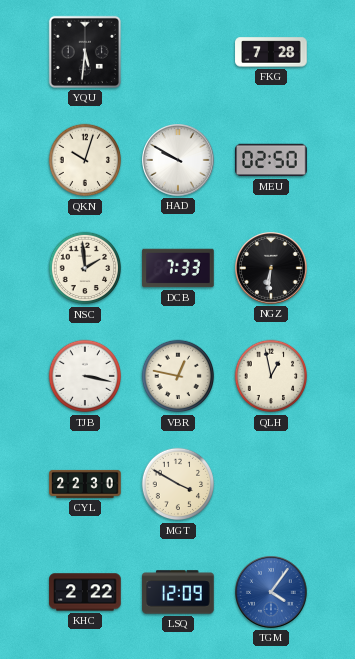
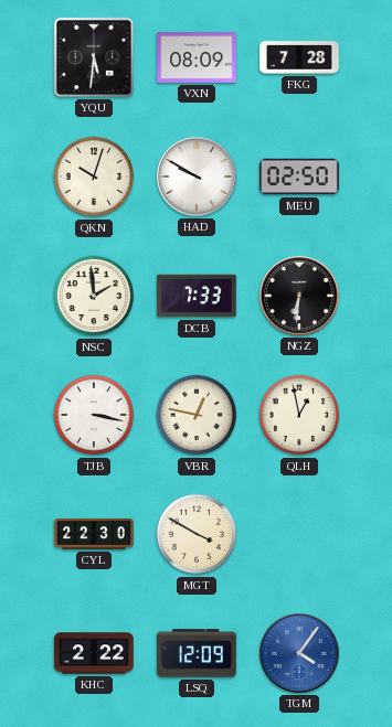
VXN: none -> 08:09
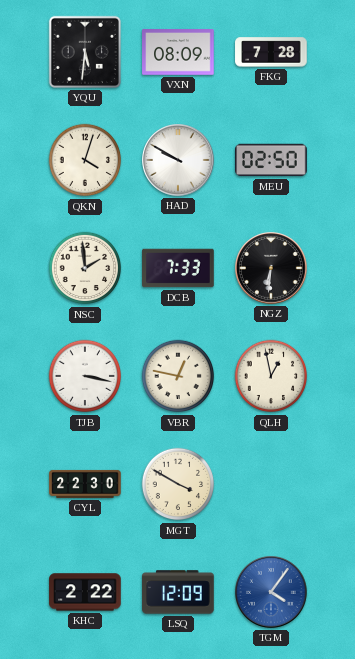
QKN: 10:03 -> 4:03
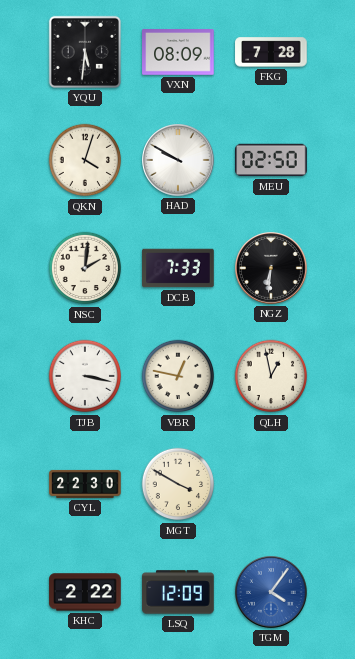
NSC: 1:59 -> 2:01
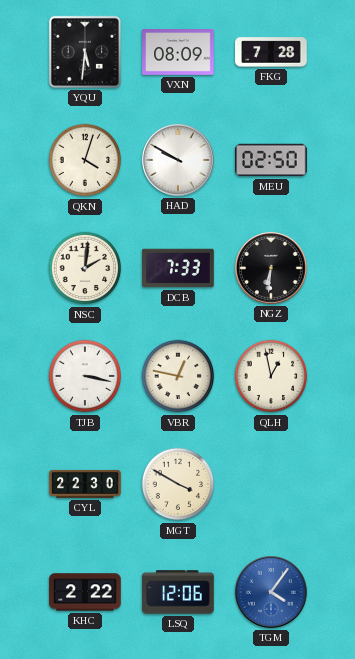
LSQ: 12:09 -> 12:06
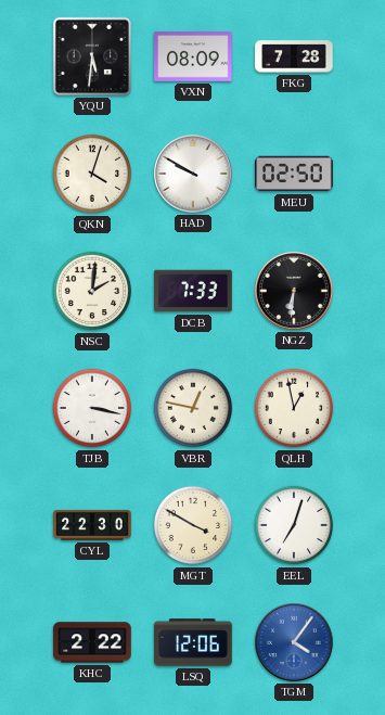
EEL: none -> 7:03
